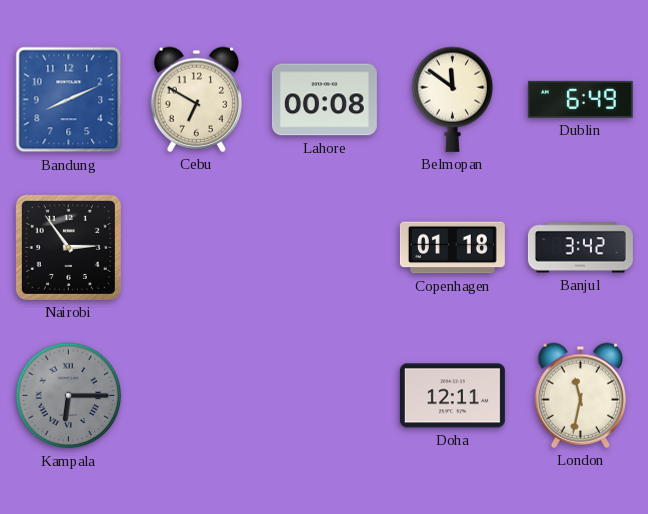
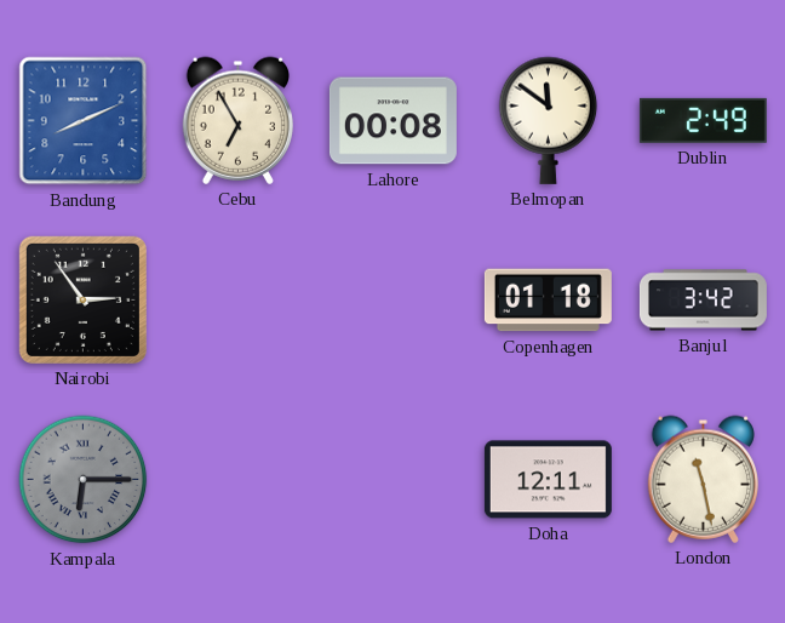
Cebu: 6:50 -> 6:55
Dublin: 6:49 -> 2:49
London: 11:32 -> 11:28
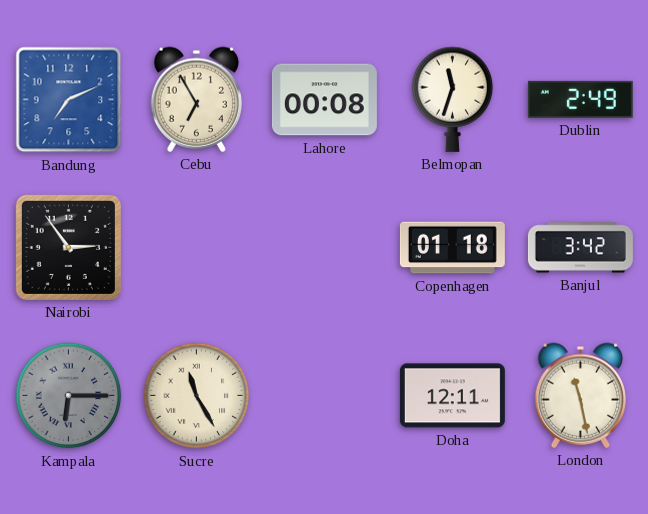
Bandung: 8:11 -> 7:11
Belmopan: 11:51 -> 11:33
Sucre: none -> 11:25
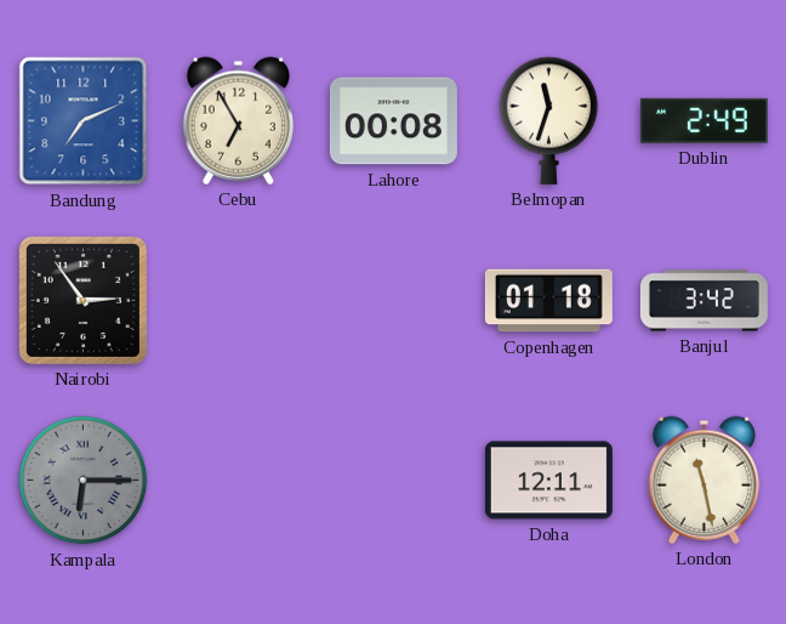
Sucre: 11:25 -> none
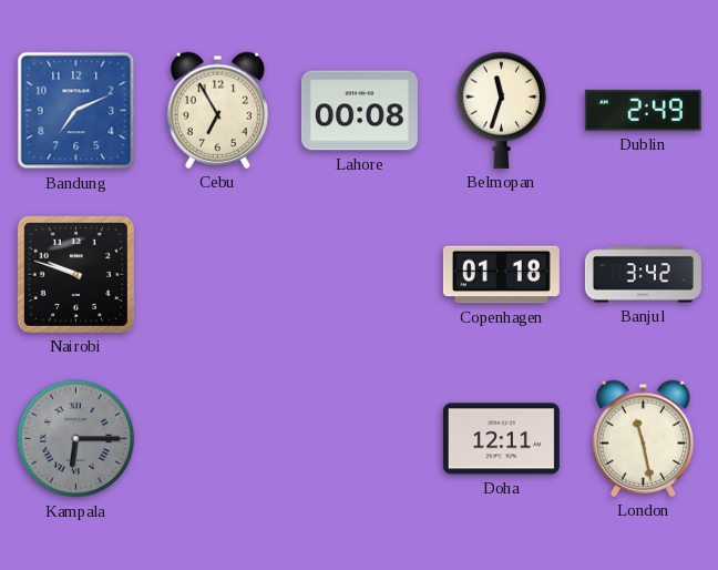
Nairobi: 2:54 -> 9:48
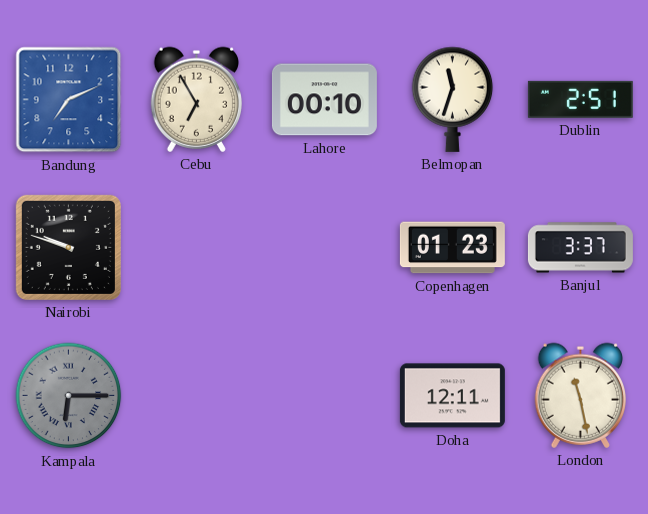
Lahore: 00:08 -> 00:10
Dublin: 2:49 -> 2:51
Copenhagen: 01:18 -> 01:23
Banjul: 3:42 -> 3:37
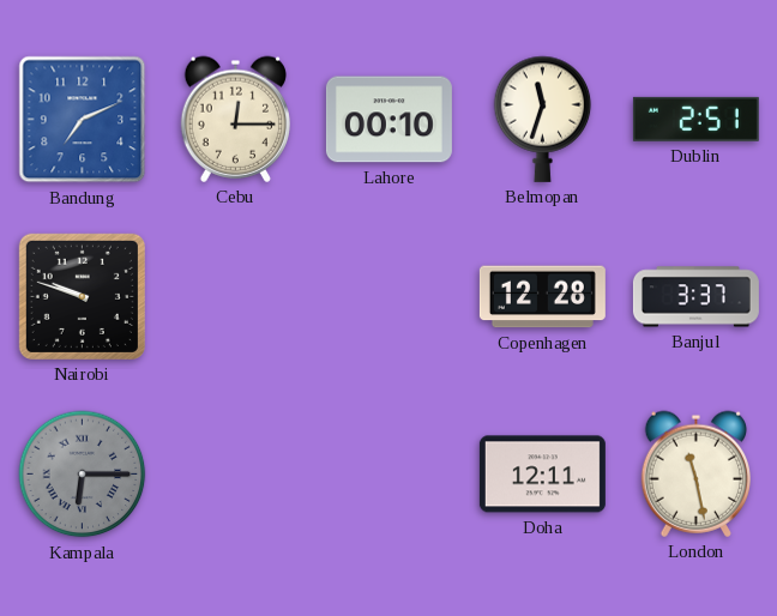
Cebu: 6:55 -> 12:15
Copenhagen: 01:23 -> 12:28
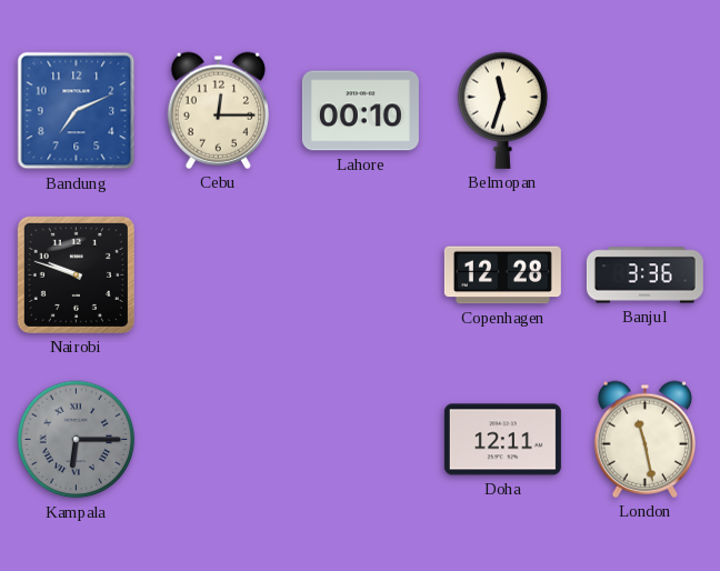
Dublin: 2:51 -> none
Banjul: 3:37 -> 3:36
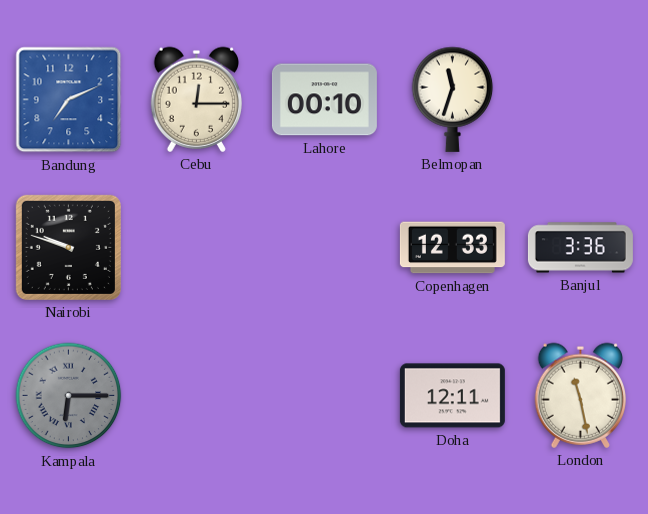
Copenhagen: 12:28 -> 12:33
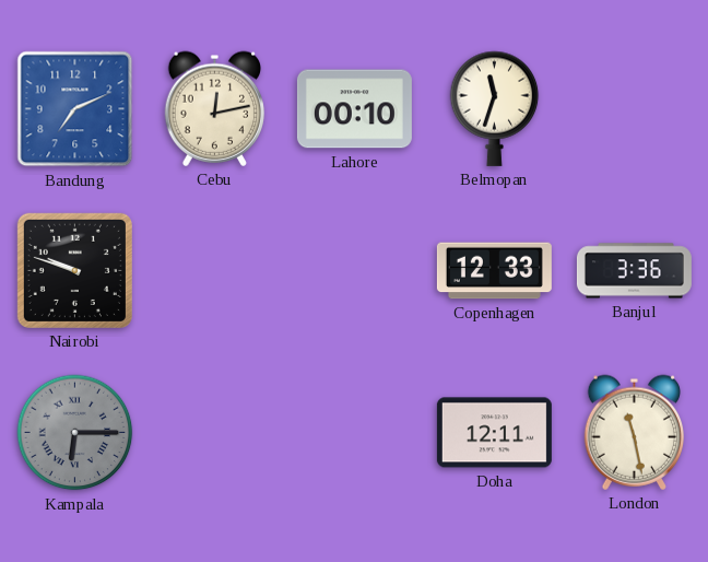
Cebu: 12:15 -> 12:13
